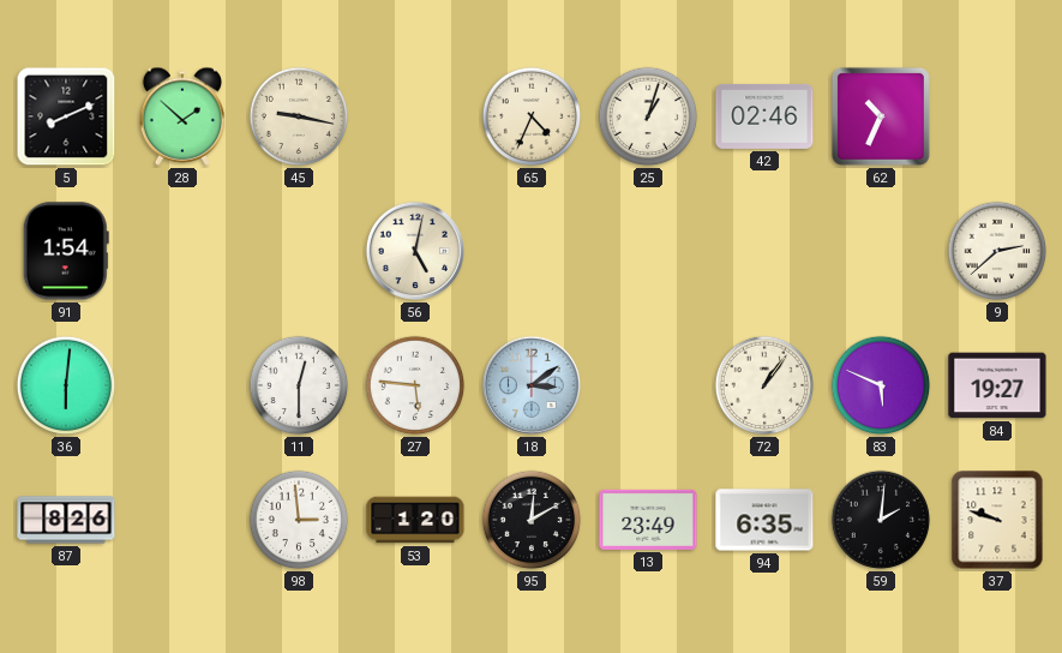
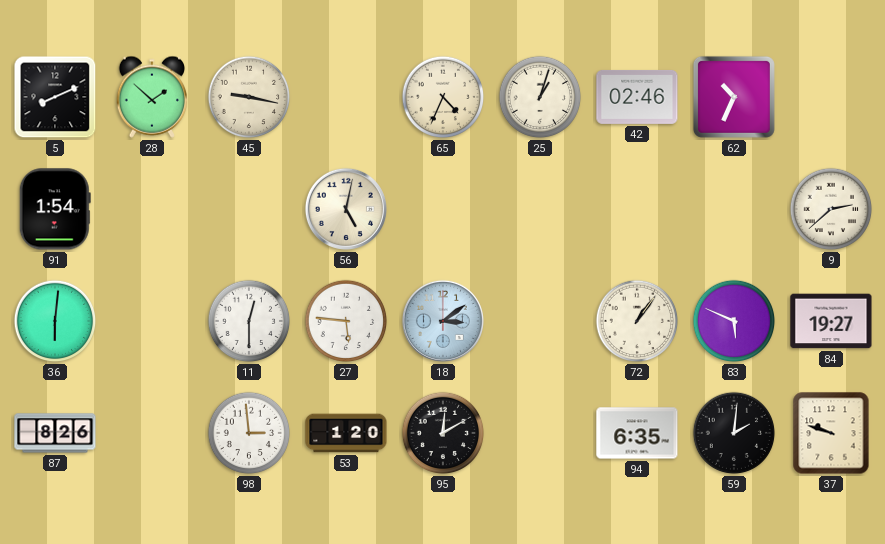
13: 23:49 -> none
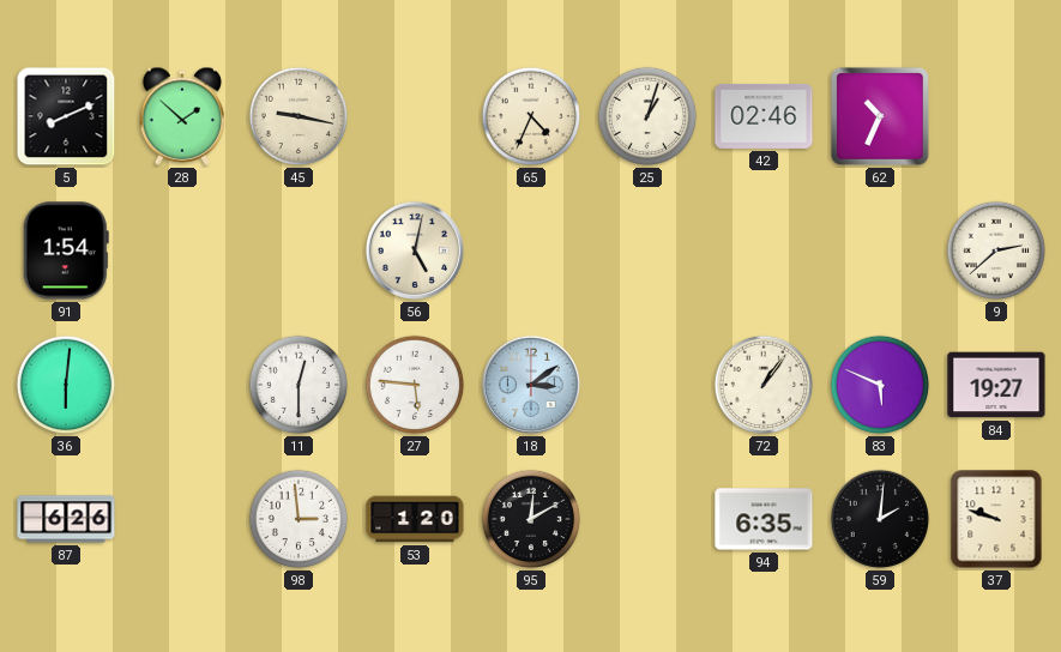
87: 8:26 -> 6:26
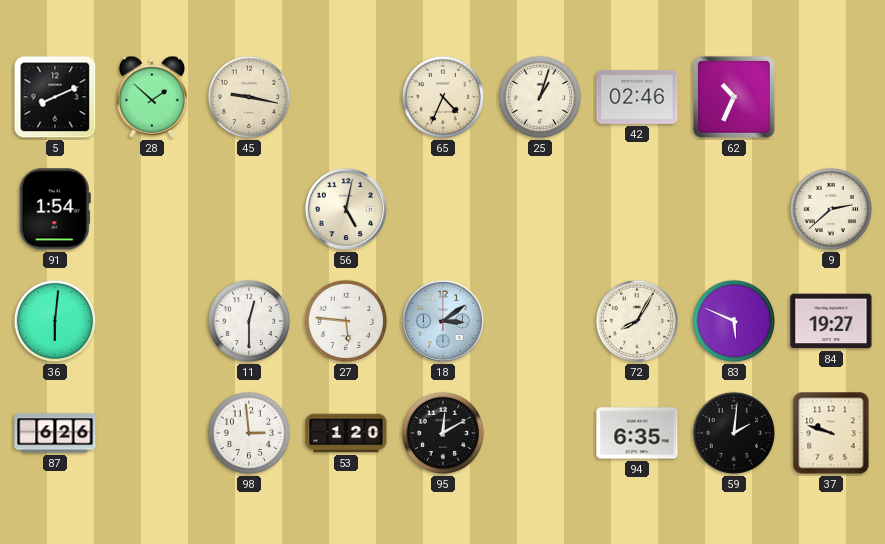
72: 1:06 -> 8:05
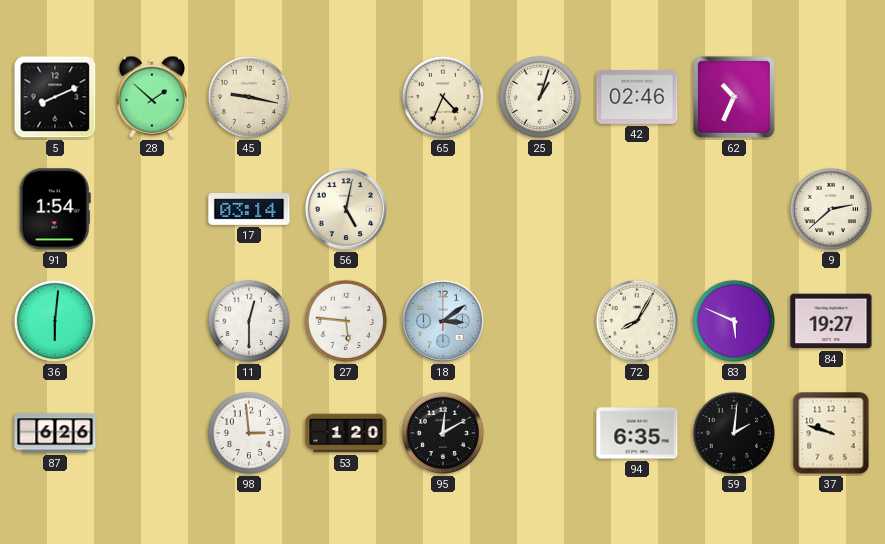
17: none -> 03:14
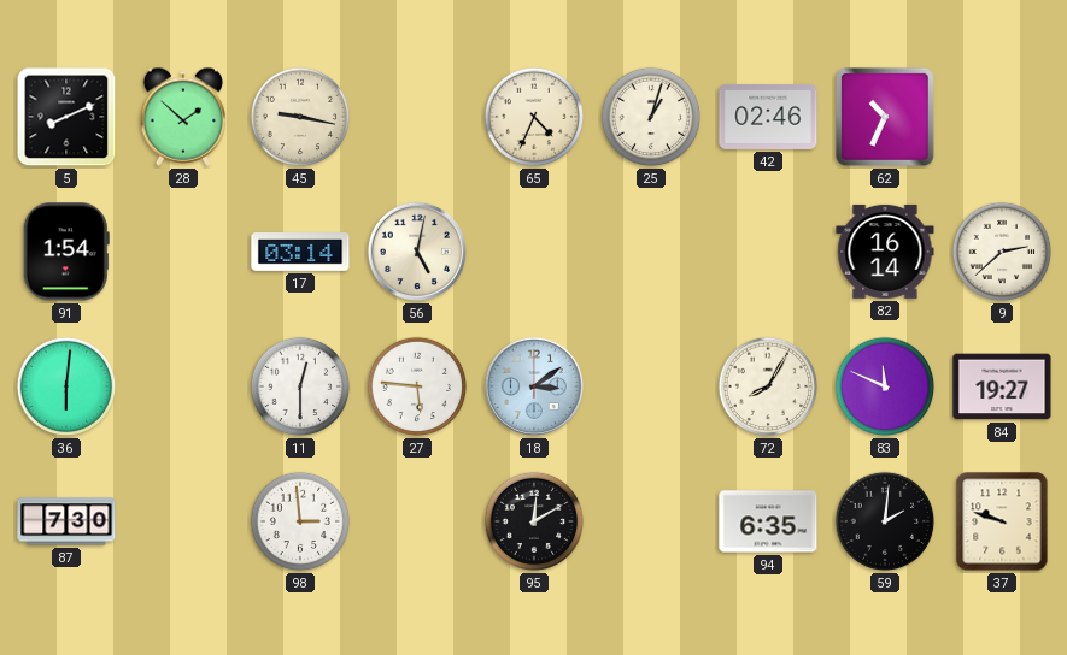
82: none -> 16:14
83: 5:49 -> 11:49
87: 6:26 -> 7:30
53: 1:20 -> none
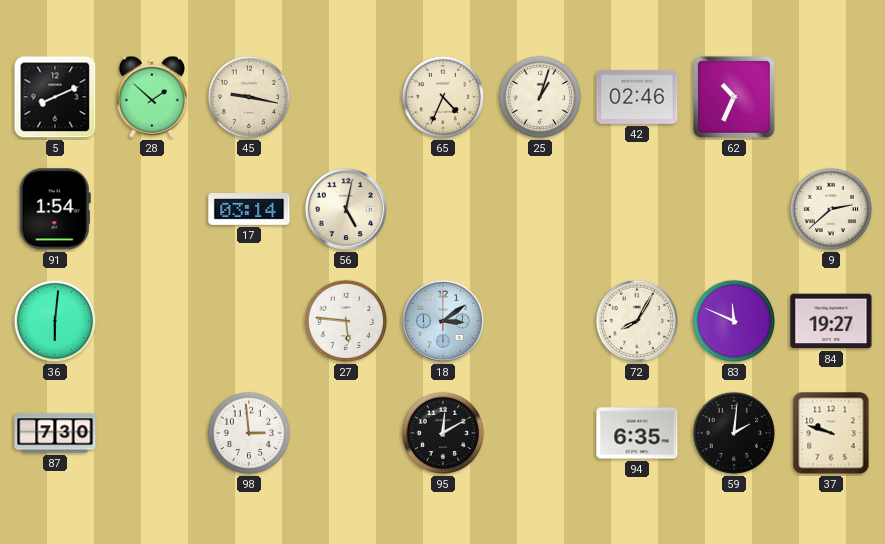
82: 16:14 -> none
11: 12:30 -> none
